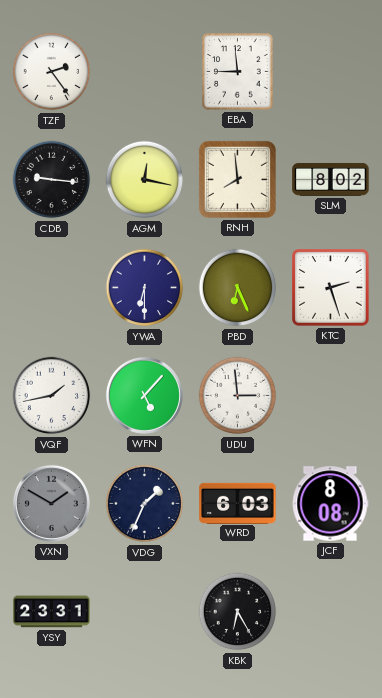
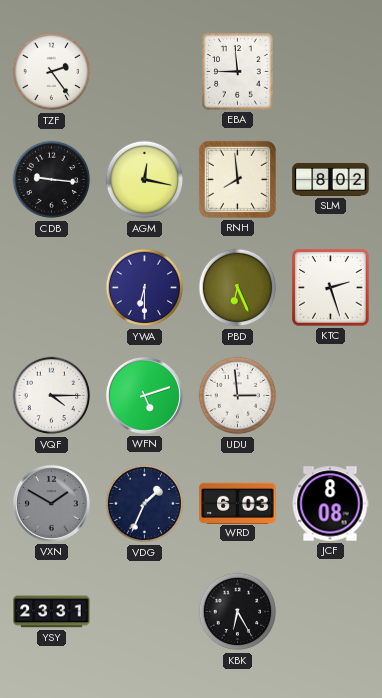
VQF: 1:43 -> 4:15
WFN: 5:07 -> 5:12
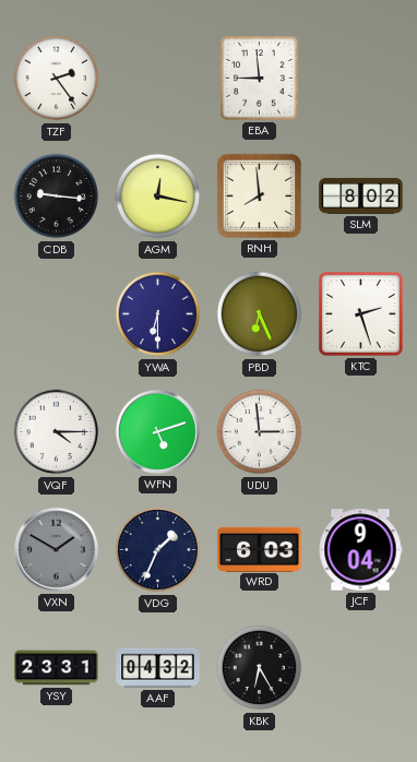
JCF: 8:08 -> 9:04
AAF: none -> 04:32
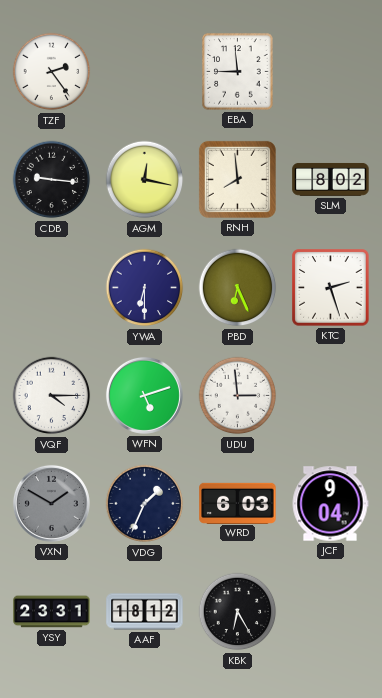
AAF: 04:32 -> 18:12
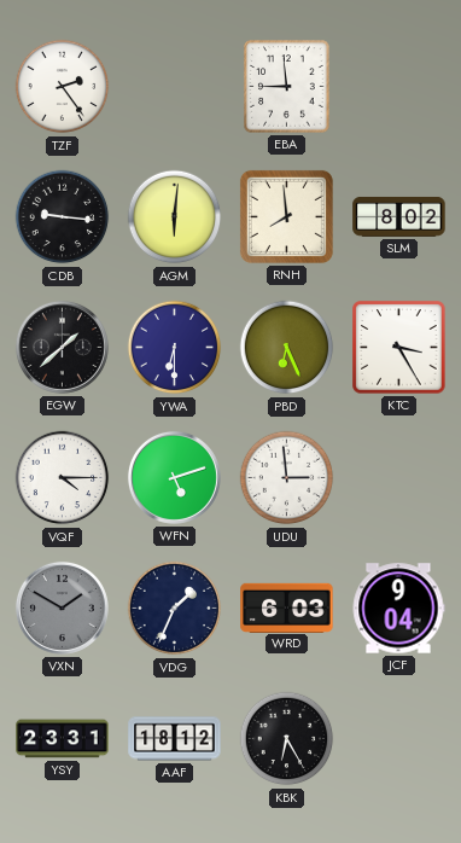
AGM: 12:17 -> 6:01
EGW: none -> 1:38
KTC: 2:27 -> 3:25
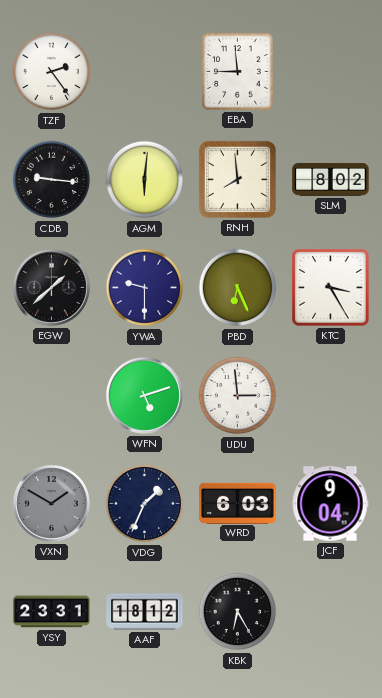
YWA: 6:30 -> 9:30
VQF: 4:15 -> none
